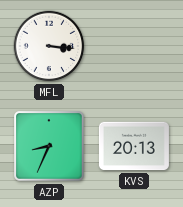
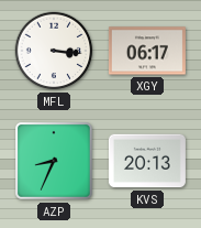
XGY: none -> 06:17
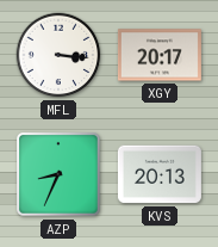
XGY: 06:17 -> 20:17
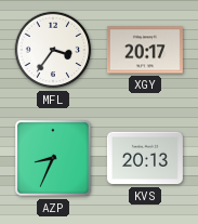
MFL: 3:16 -> 3:36
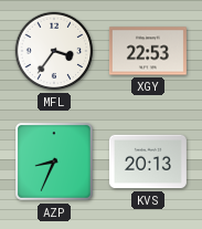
XGY: 20:17 -> 22:53
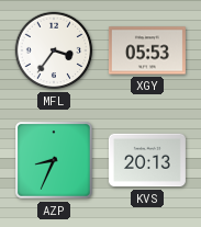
XGY: 22:53 -> 05:53
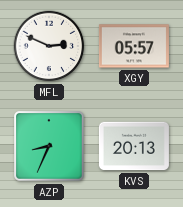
MFL: 3:36 -> 2:49
XGY: 05:53 -> 05:57
